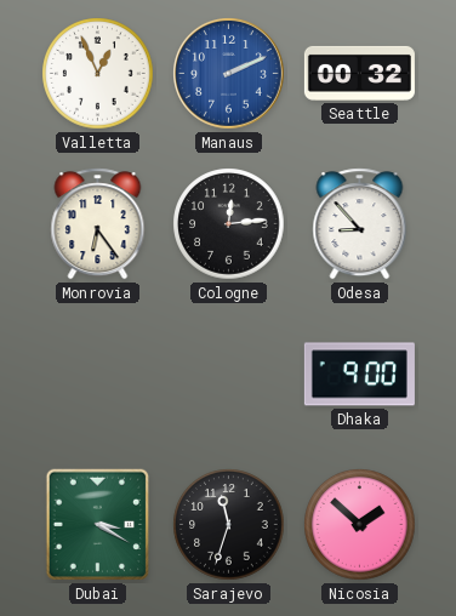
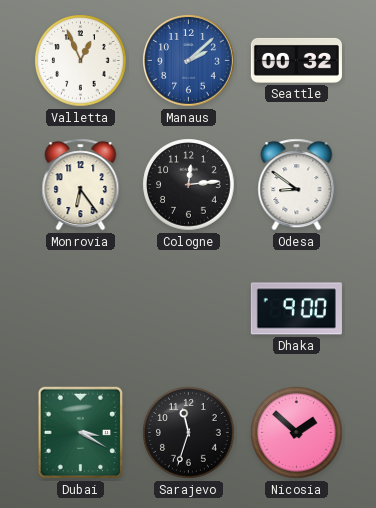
Manaus: 2:11 -> 2:08
Odesa: 8:53 -> 8:51
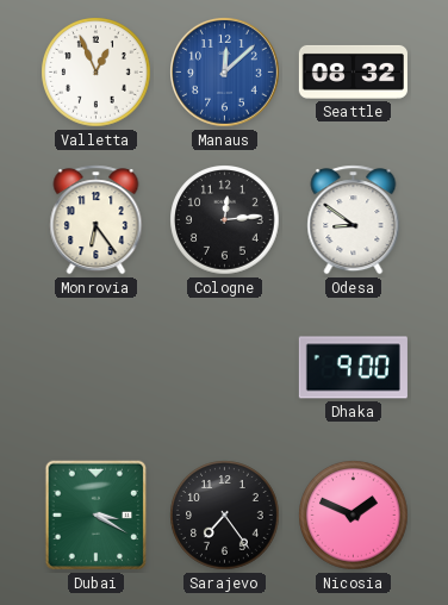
Manaus: 2:08 -> 12:08
Seattle: 00:32 -> 08:32
Sarajevo: 11:33 -> 7:24
Nicosia: 1:52 -> 1:49
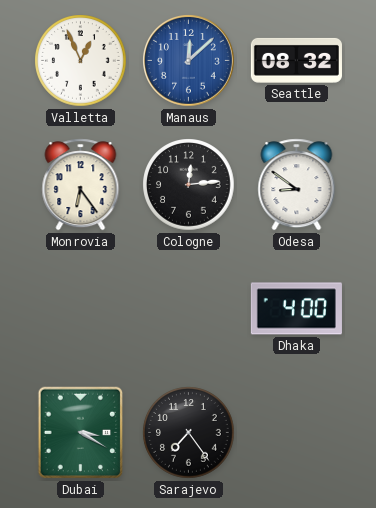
Dhaka: 9:00 -> 4:00
Nicosia: 1:49 -> none
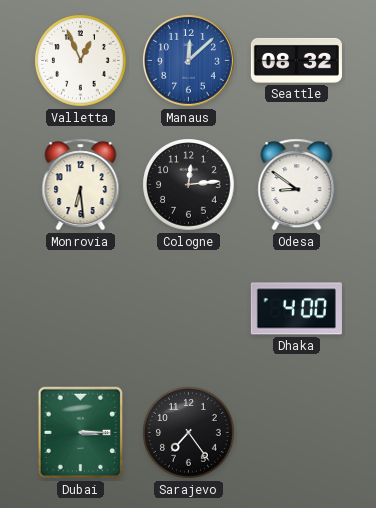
Monrovia: 6:24 -> 6:29
Dubai: 3:20 -> 3:15
